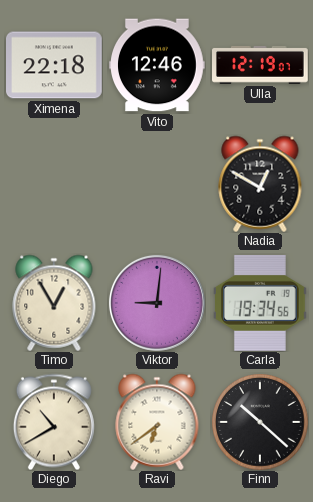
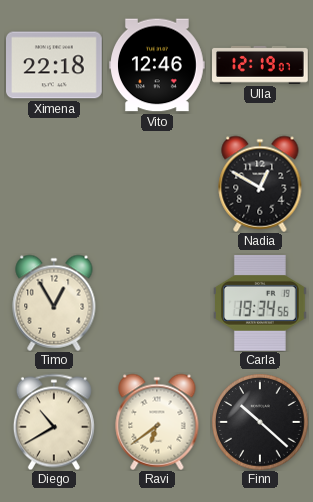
Viktor: 9:01 -> none
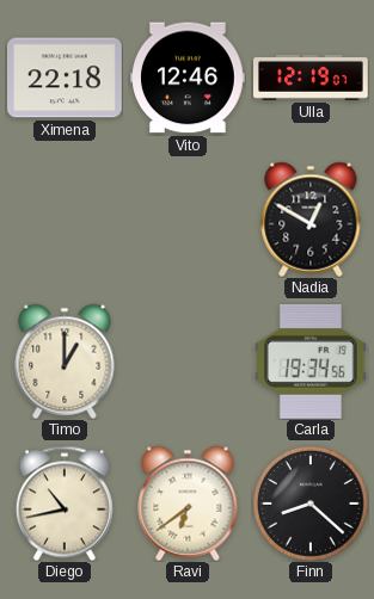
Timo: 12:55 -> 1:00
Diego: 10:40 -> 10:43
Finn: 10:22 -> 8:22
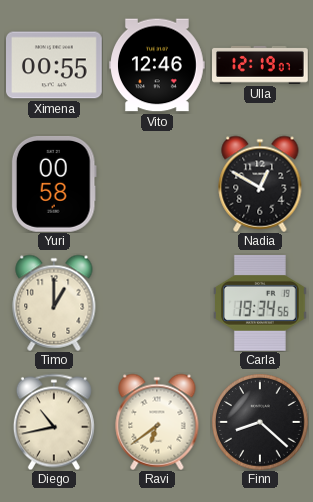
Ximena: 22:18 -> 00:55
Yuri: none -> 00:58
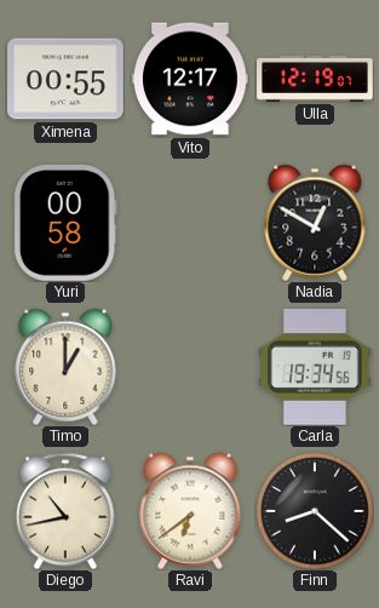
Vito: 12:46 -> 12:17
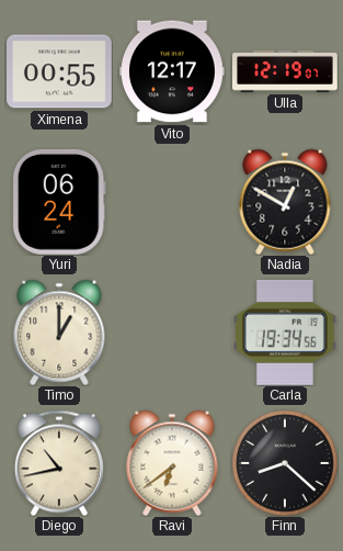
Yuri: 00:58 -> 06:24
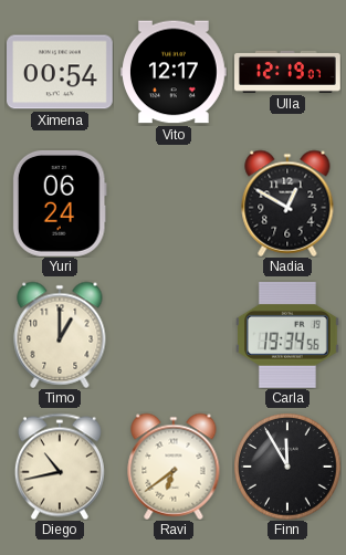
Ximena: 00:55 -> 00:54
Finn: 8:22 -> 11:55
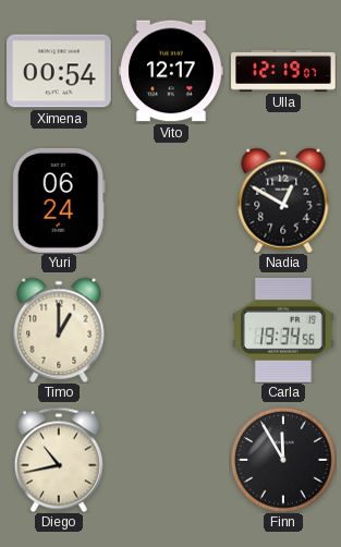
Ravi: 6:39 -> none
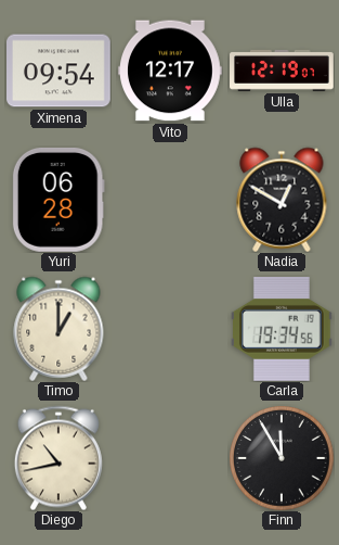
Ximena: 00:54 -> 09:54
Yuri: 06:24 -> 06:28
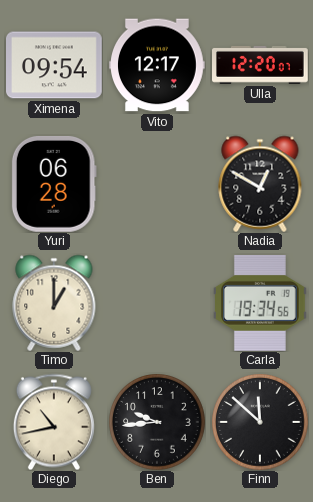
Ulla: 12:19 -> 12:20
Ben: none -> 9:44
Finn: 11:55 -> 11:52
